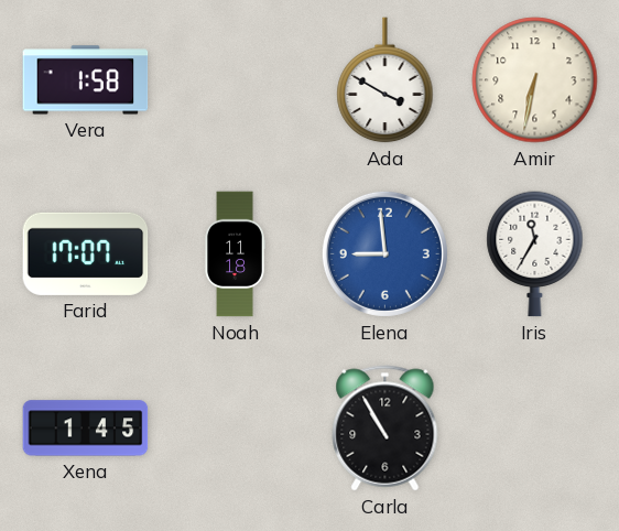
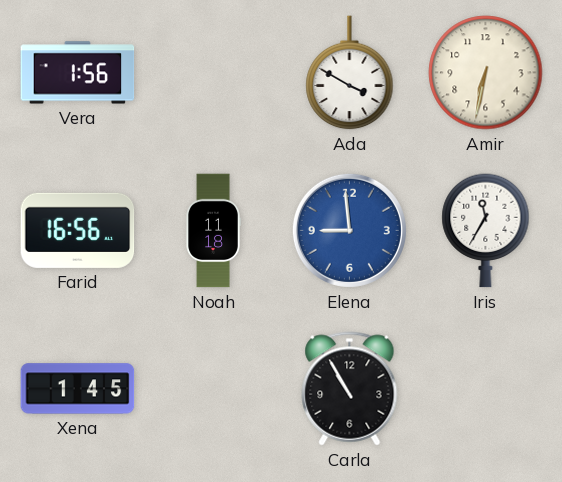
Vera: 1:58 -> 1:56
Farid: 17:07 -> 16:56
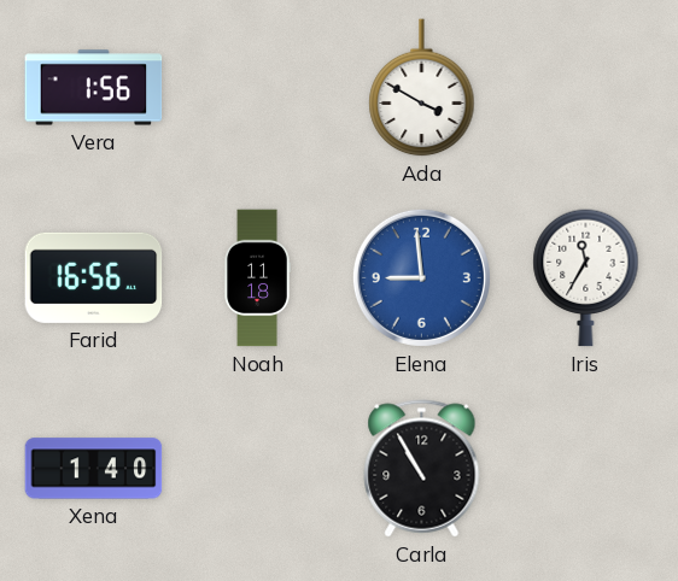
Amir: 6:32 -> none
Xena: 1:45 -> 1:40
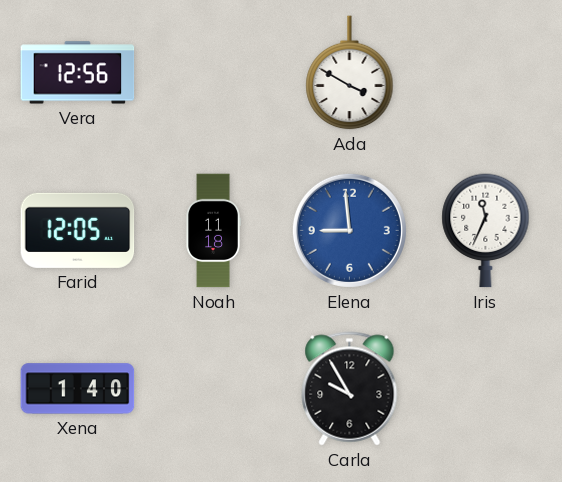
Vera: 1:56 -> 12:56
Farid: 16:56 -> 12:05
Iris: 11:35 -> 11:34
Carla: 10:55 -> 9:55
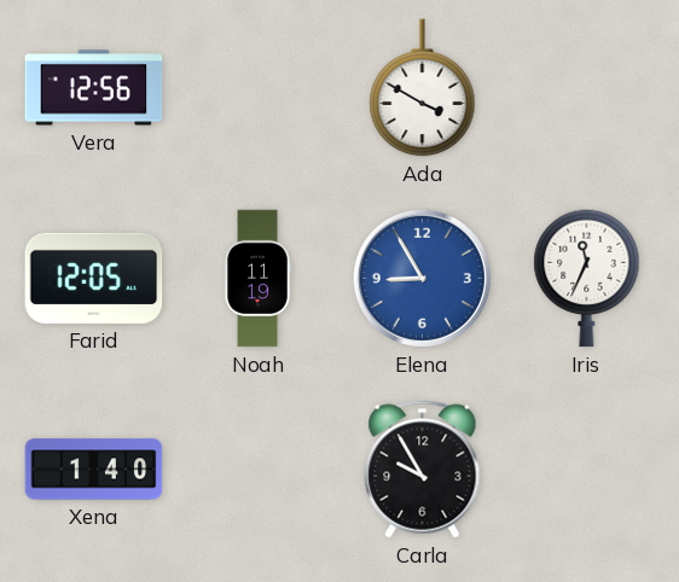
Noah: 11:18 -> 11:19
Elena: 8:59 -> 8:55
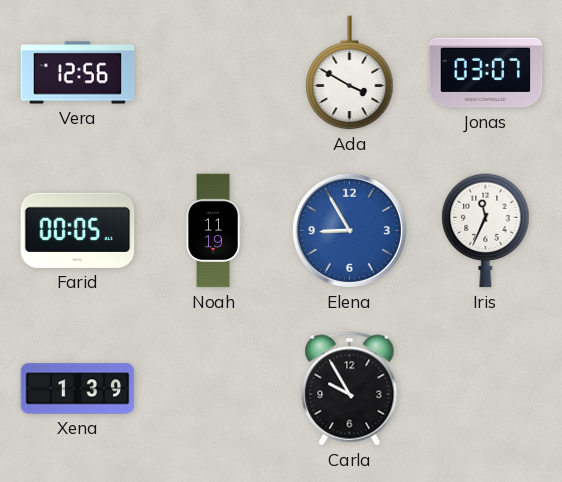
Jonas: none -> 03:07
Farid: 12:05 -> 00:05
Xena: 1:40 -> 1:39
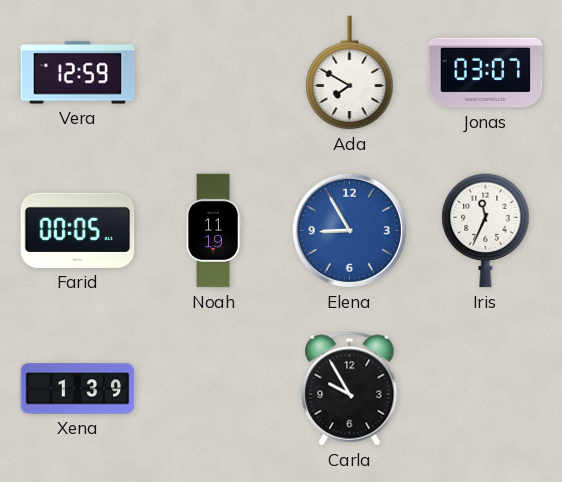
Vera: 12:56 -> 12:59
Ada: 3:50 -> 7:50
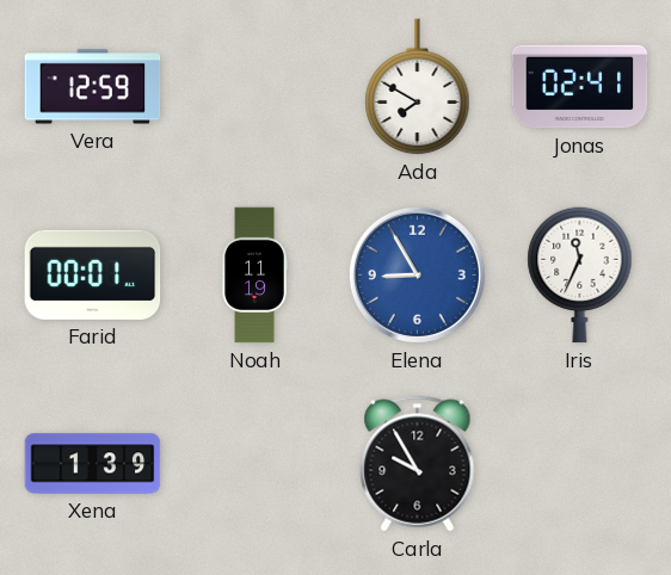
Jonas: 03:07 -> 02:41
Farid: 00:05 -> 00:01
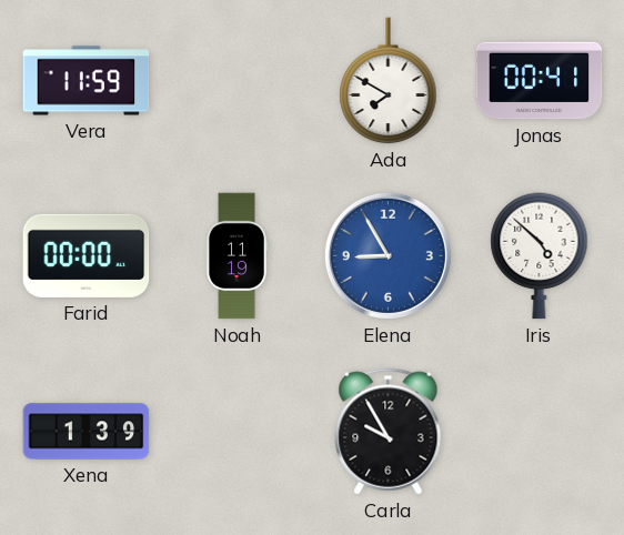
Vera: 12:59 -> 11:59
Jonas: 02:41 -> 00:41
Farid: 00:01 -> 00:00
Iris: 11:34 -> 4:52
